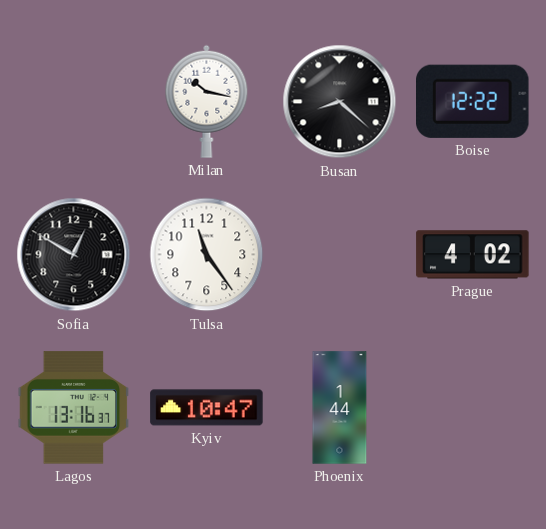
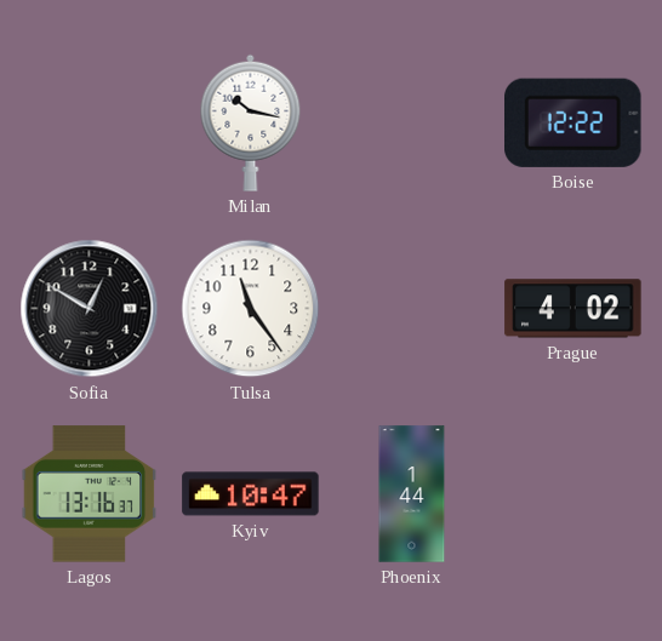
Busan: 8:22 -> none
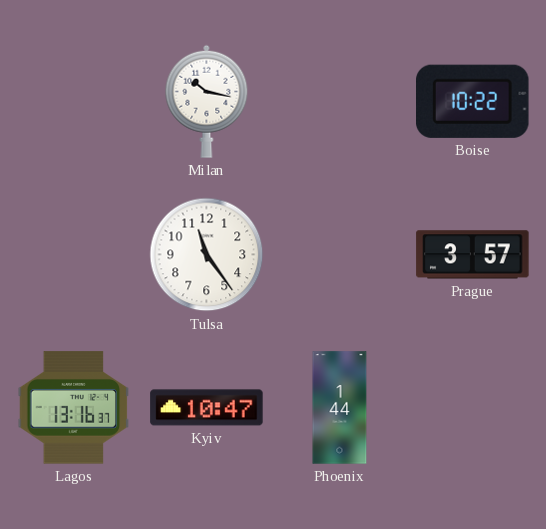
Boise: 12:22 -> 10:22
Sofia: 12:50 -> none
Prague: 4:02 -> 3:57
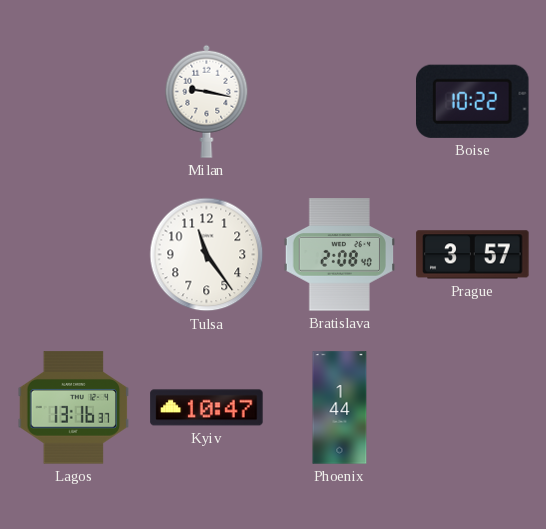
Milan: 10:17 -> 9:17
Bratislava: none -> 2:08
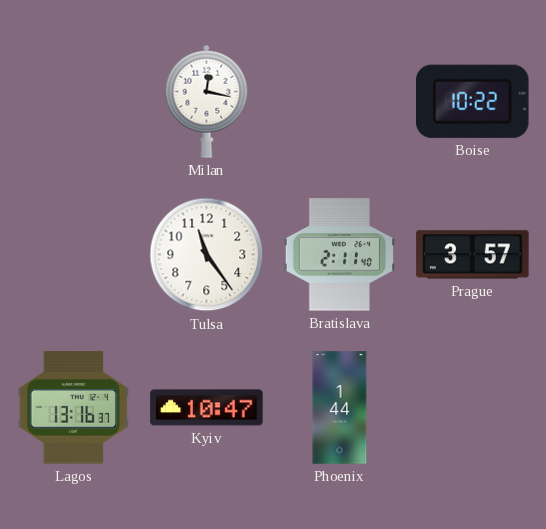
Milan: 9:17 -> 12:17
Bratislava: 2:08 -> 2:11
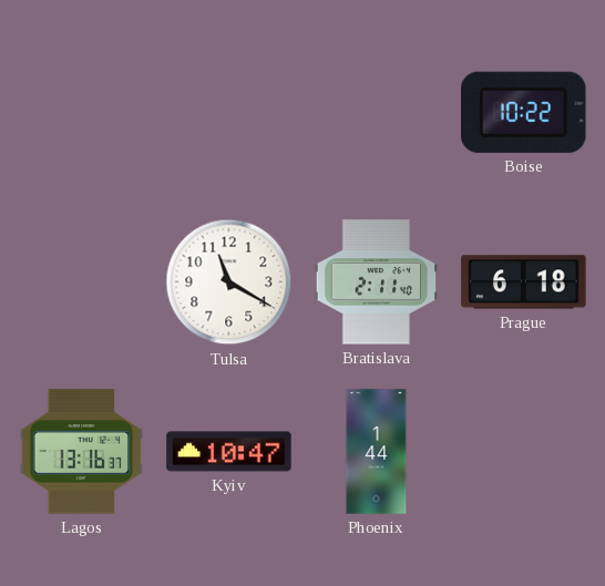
Milan: 12:17 -> none
Tulsa: 11:24 -> 11:20
Prague: 3:57 -> 6:18
